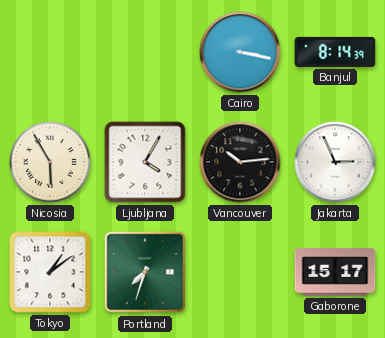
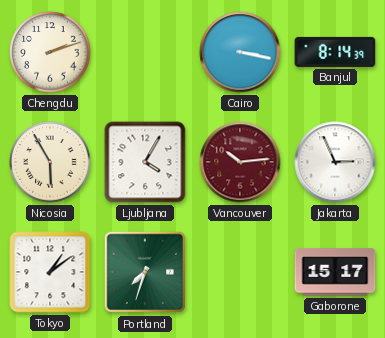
Chengdu: none -> 2:12
Vancouver dial: black -> burgundy
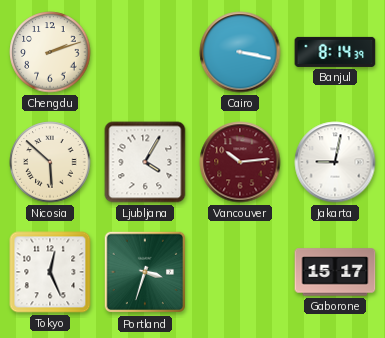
Nicosia: 5:55 -> 5:52
Jakarta: 2:56 -> 9:02
Tokyo: 1:09 -> 12:26
Portland: 7:33 -> 3:33
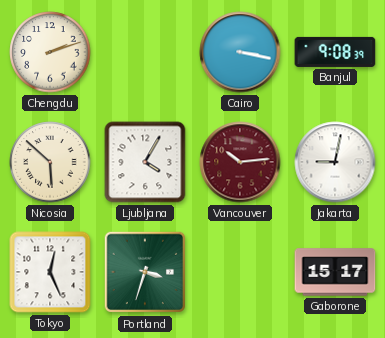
Banjul: 8:14 -> 9:08
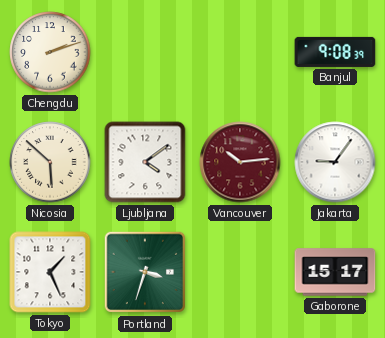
Cairo: 3:17 -> none
Ljubljana: 4:05 -> 4:09
Jakarta: 9:02 -> 9:06
Tokyo: 12:26 -> 1:26
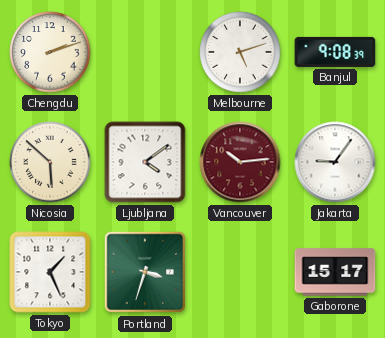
Melbourne: none -> 5:12
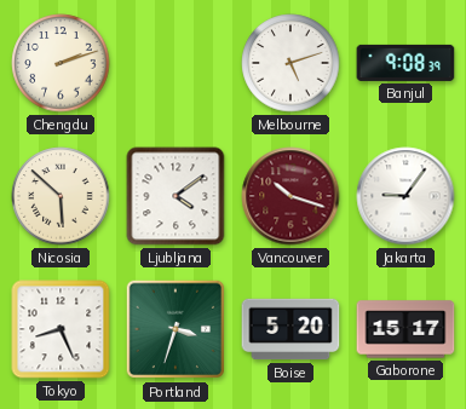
Vancouver: 10:14 -> 10:18
Tokyo: 1:26 -> 8:26
Boise: none -> 5:20
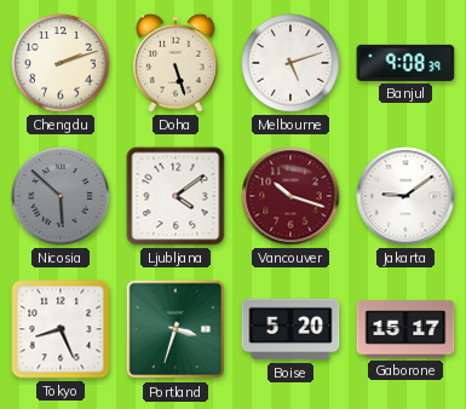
Doha: none -> 5:27
Nicosia dial: cream -> grey
Jakarta: 9:06 -> 9:09
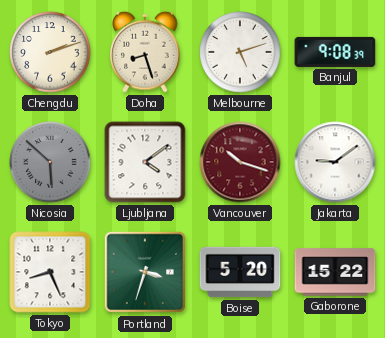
Doha: 5:27 -> 8:27
Gaborone: 15:17 -> 15:22
